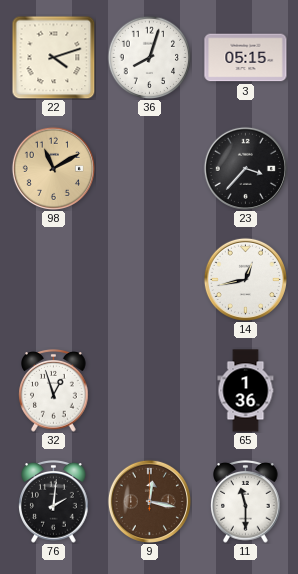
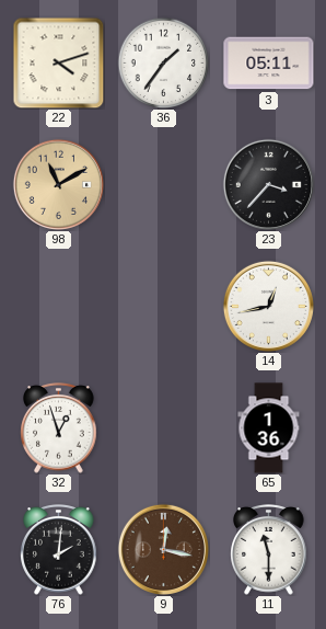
36: 8:03 -> 1:36
3: 05:15 -> 05:11
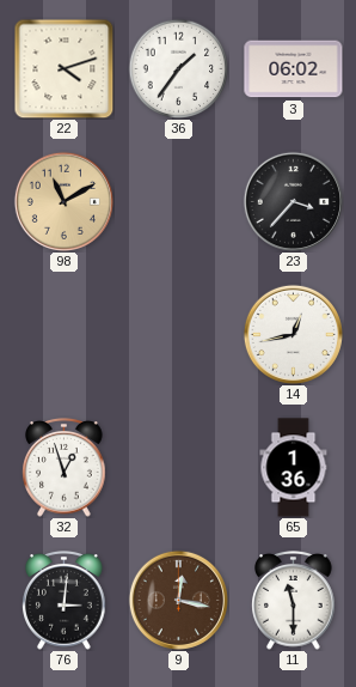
3: 05:11 -> 06:02
76: 2:01 -> 3:01
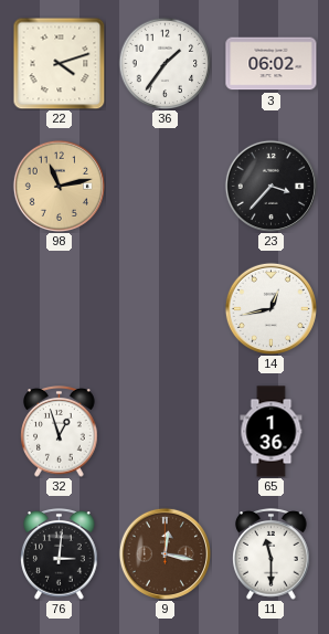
98: 11:10 -> 11:13
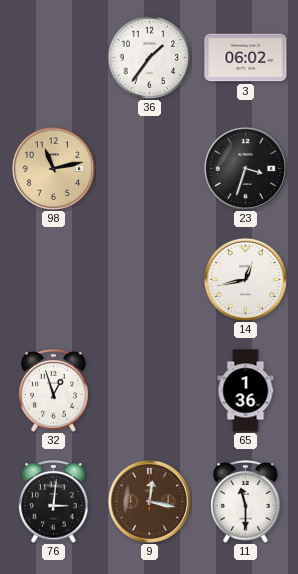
22: 4:12 -> none
23: 3:37 -> 3:33
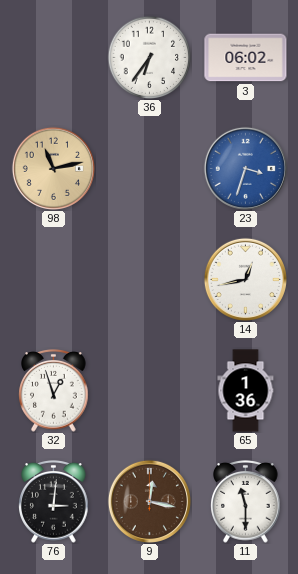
36: 1:36 -> 6:36
23 dial: black -> blue
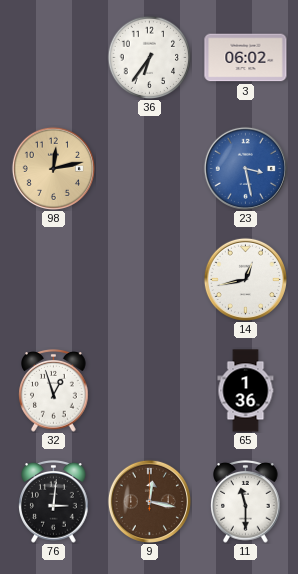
98: 11:13 -> 12:13
23: 3:33 -> 3:28
